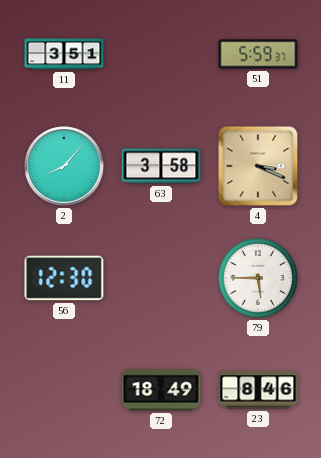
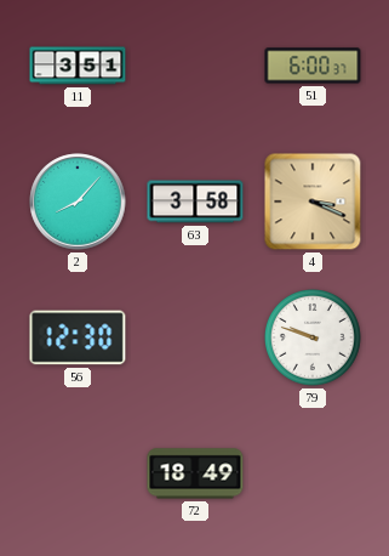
51: 5:59 -> 6:00
79: 5:45 -> 9:48
23: 8:46 -> none
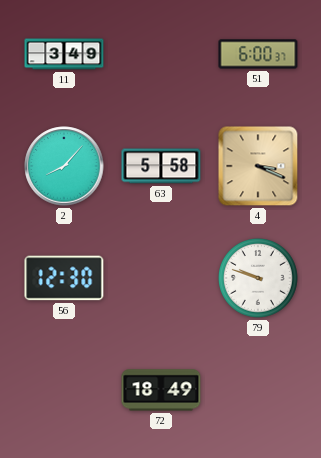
11: 3:51 -> 3:49
63: 3:58 -> 5:58
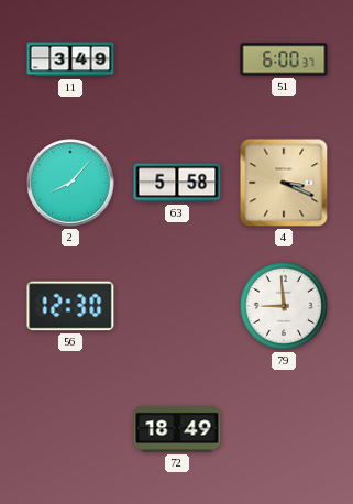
79: 9:48 -> 8:59
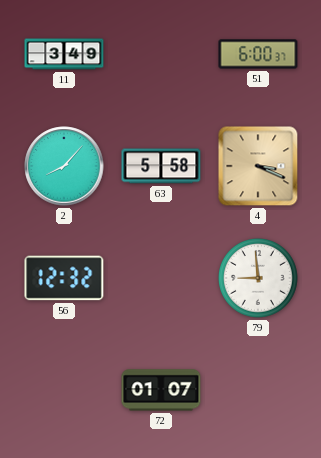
56: 12:30 -> 12:32
72: 18:49 -> 01:07
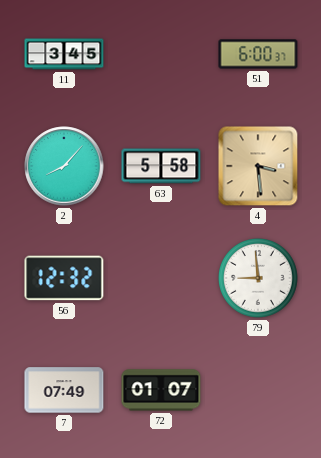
11: 3:49 -> 3:45
4: 3:19 -> 3:29
7: none -> 07:49
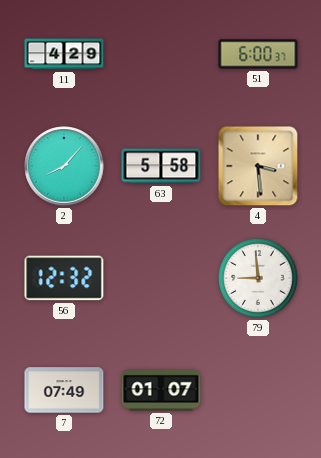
11: 3:45 -> 4:29
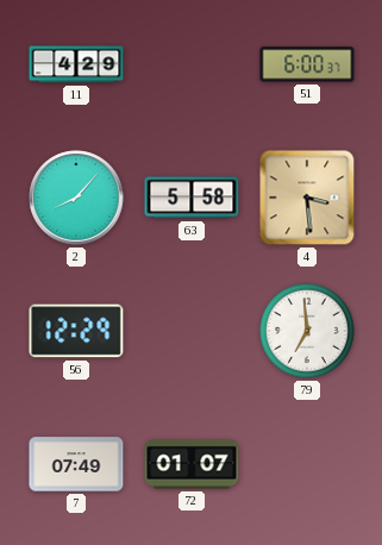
56: 12:32 -> 12:29
79: 8:59 -> 6:59
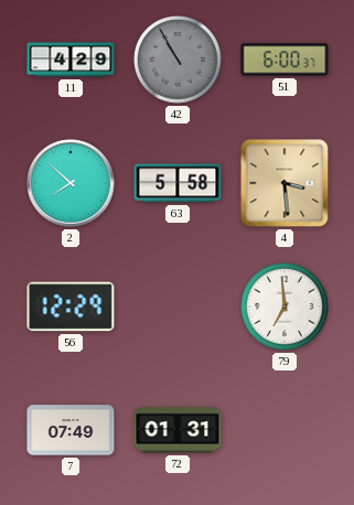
42: none -> 10:55
2: 8:07 -> 7:52
72: 01:07 -> 01:31
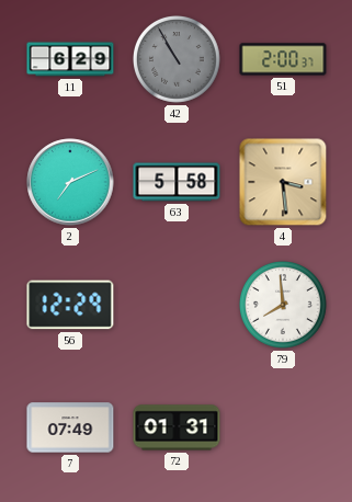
11: 4:29 -> 6:29
51: 6:00 -> 2:00
2: 7:52 -> 7:11
79: 6:59 -> 7:59
